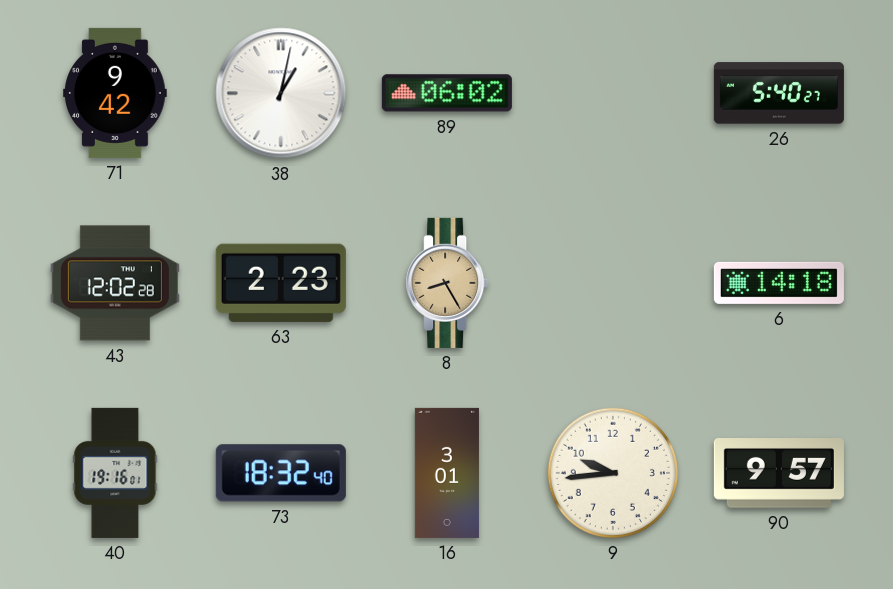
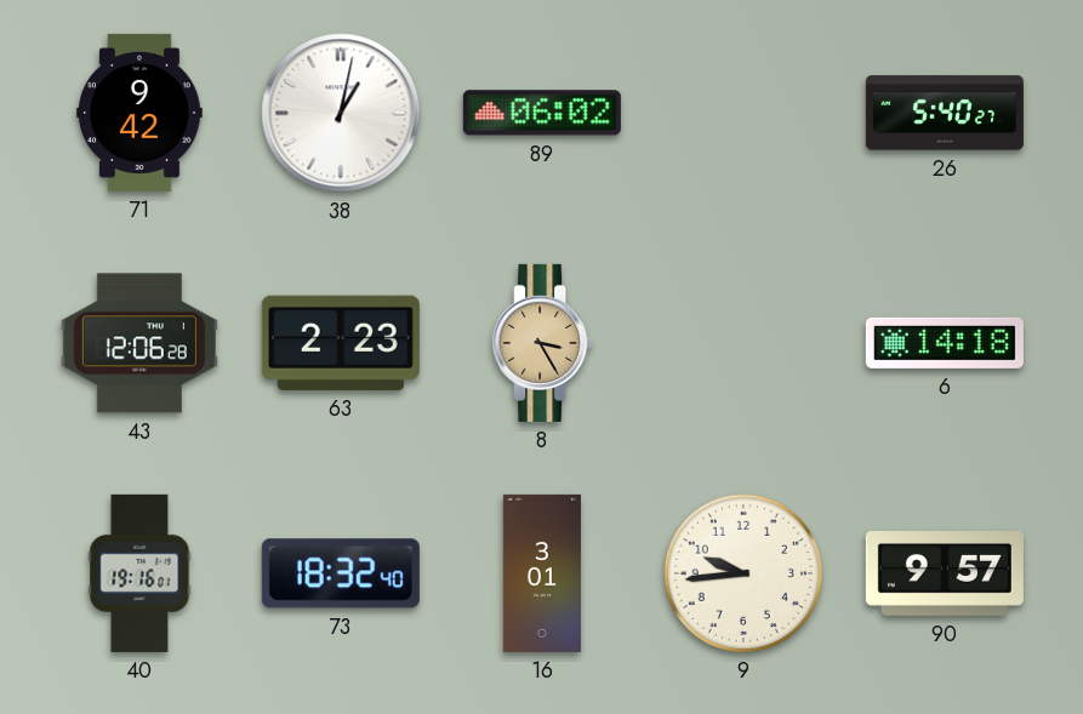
43: 12:02 -> 12:06
8: 8:25 -> 3:25
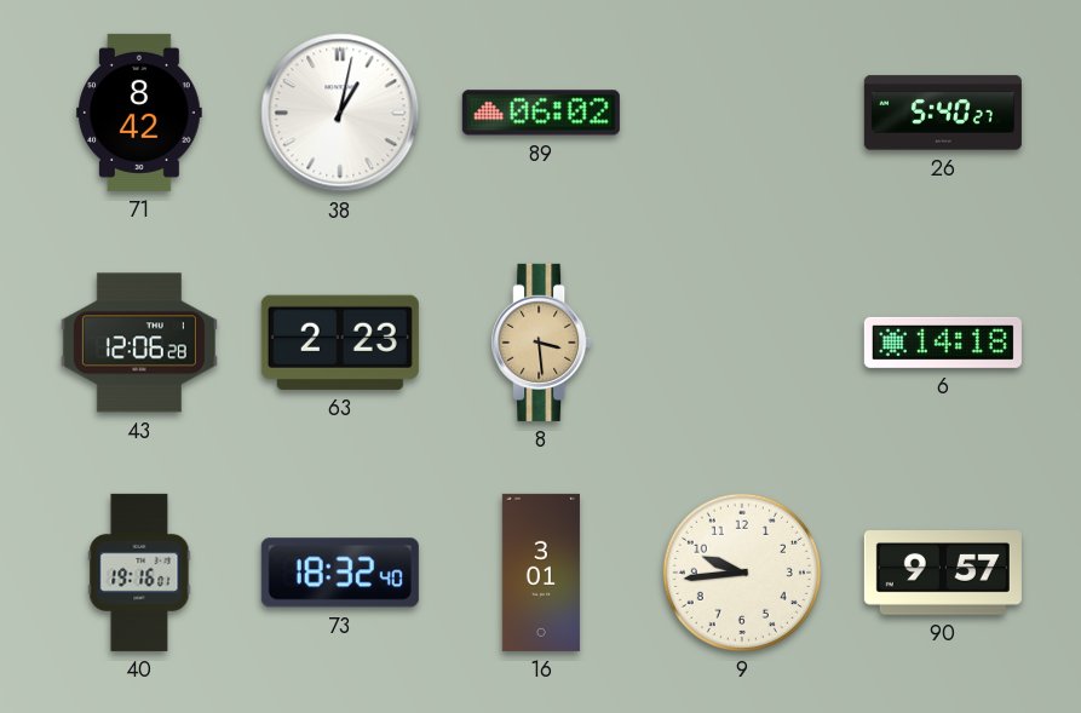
71: 9:42 -> 8:42
8: 3:25 -> 3:29
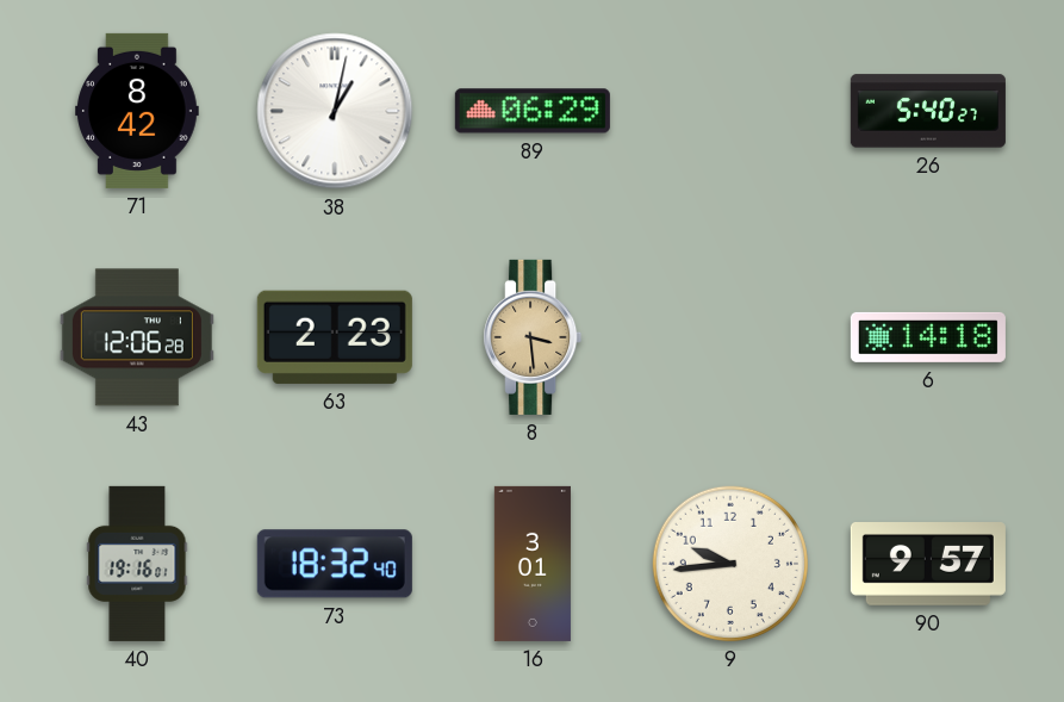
89: 06:02 -> 06:29
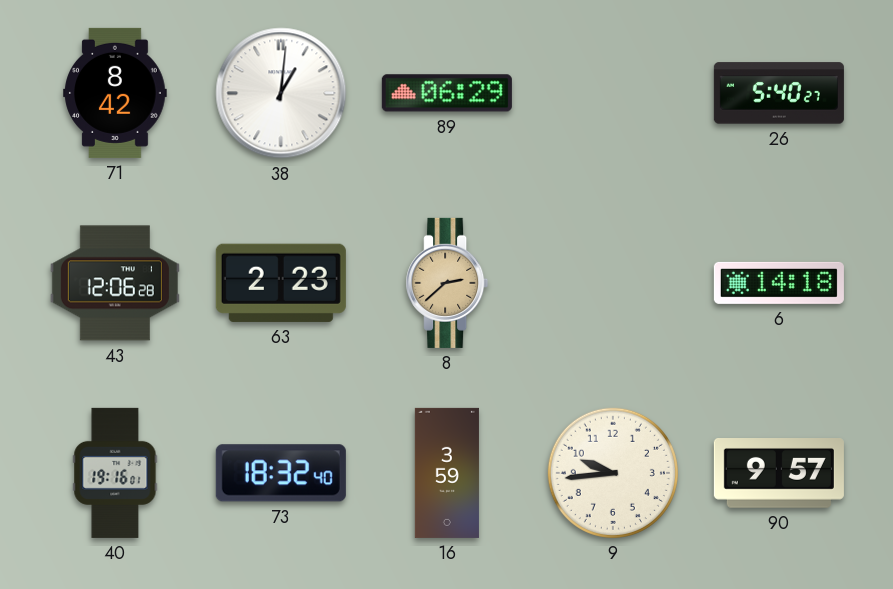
38: 1:02 -> 1:01
8: 3:29 -> 2:38
16: 3:01 -> 3:59
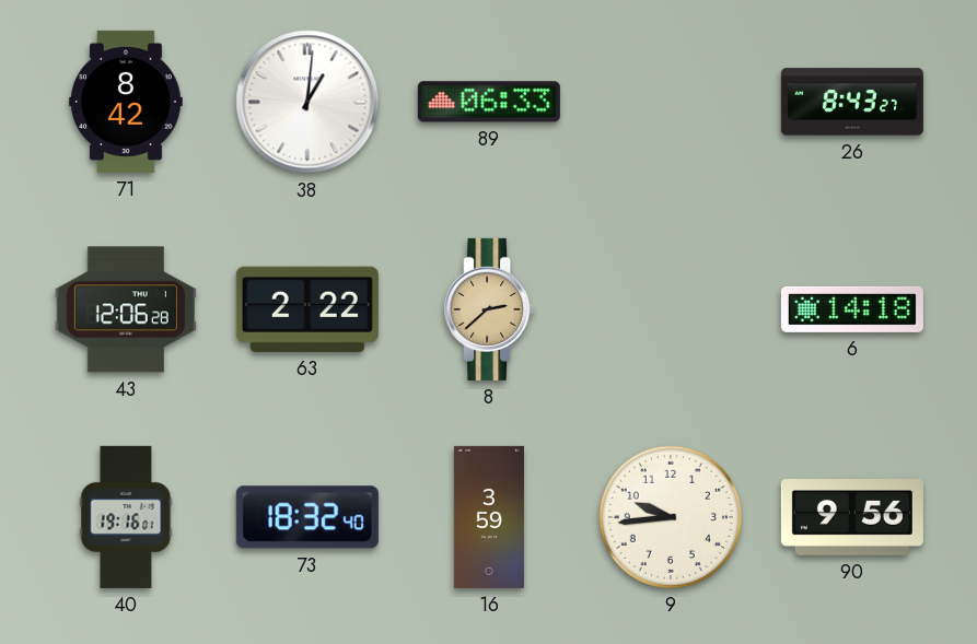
89: 06:29 -> 06:33
26: 5:40 -> 8:43
63: 2:23 -> 2:22
90: 9:57 -> 9:56
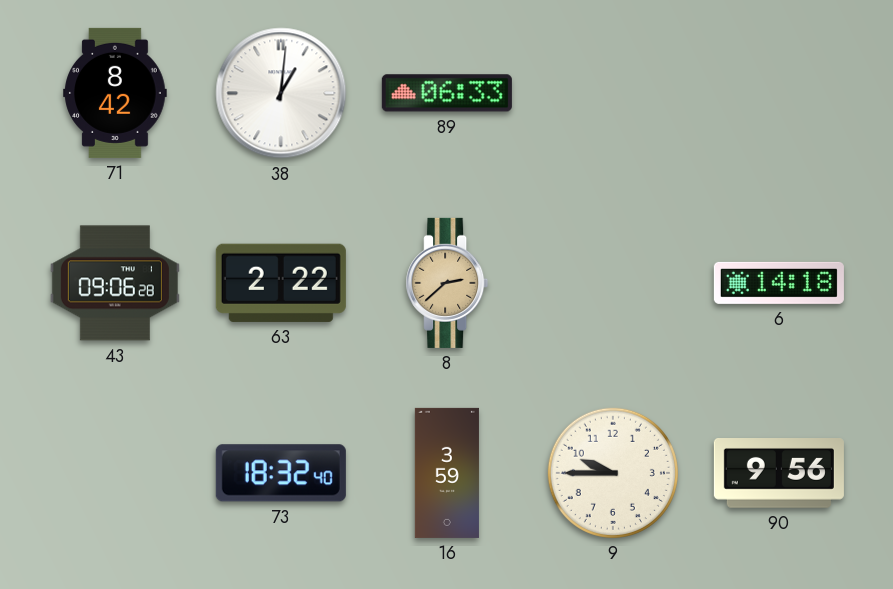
26: 8:43 -> none
43: 12:06 -> 09:06
40: 19:16 -> none
9: 9:44 -> 9:45
